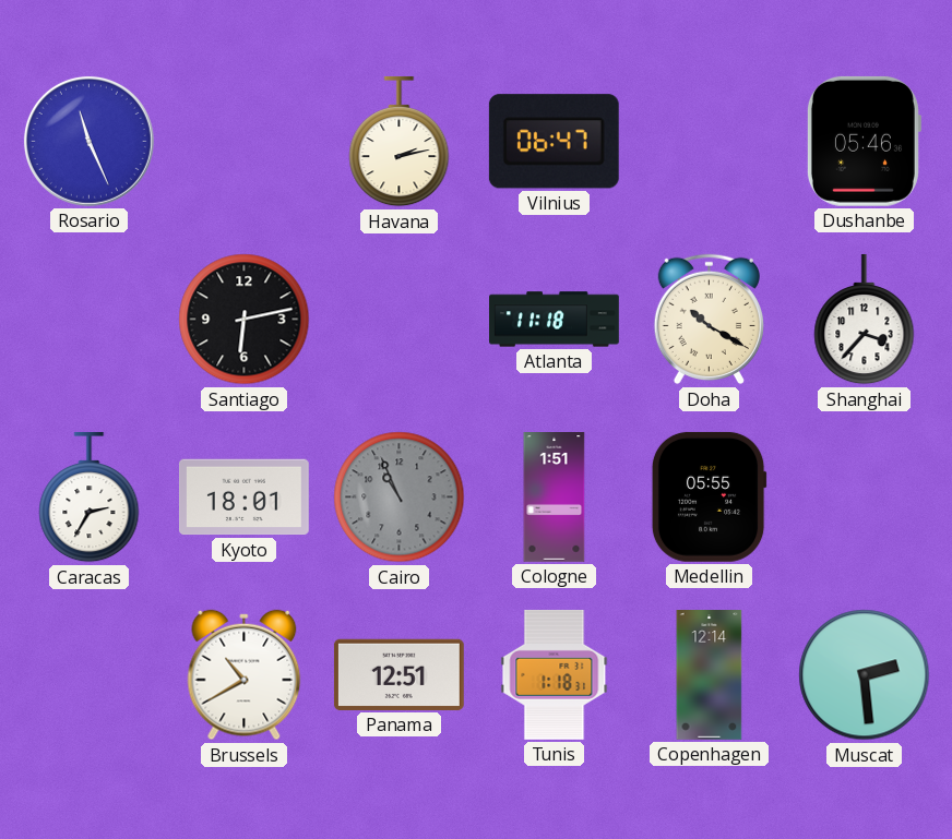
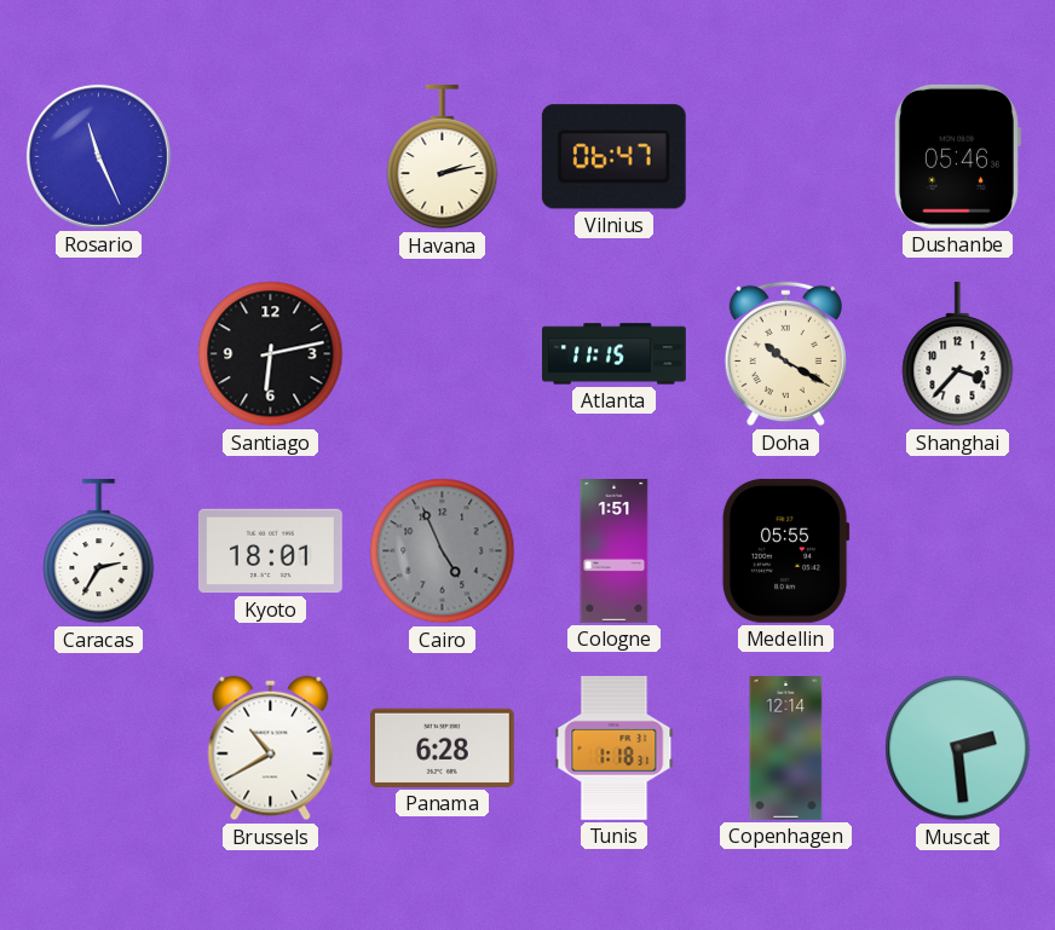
Atlanta: 11:18 -> 11:15
Cairo: 10:56 -> 4:56
Panama: 12:51 -> 6:28
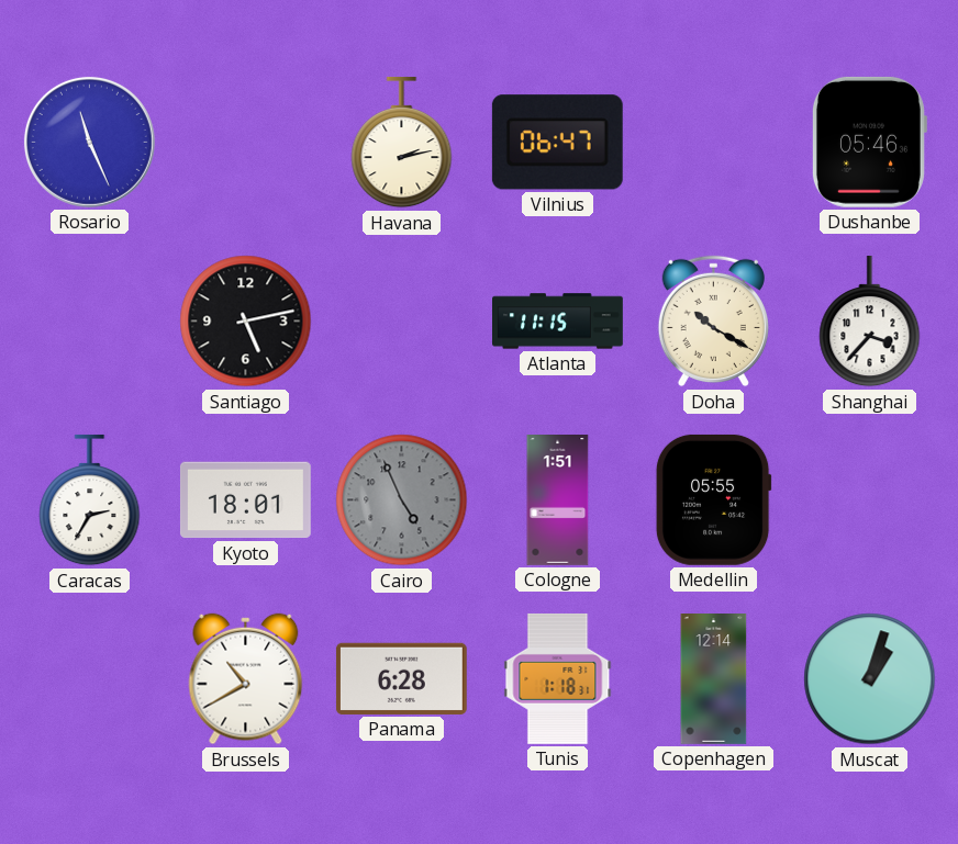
Santiago: 6:13 -> 5:13
Muscat: 2:29 -> 1:03
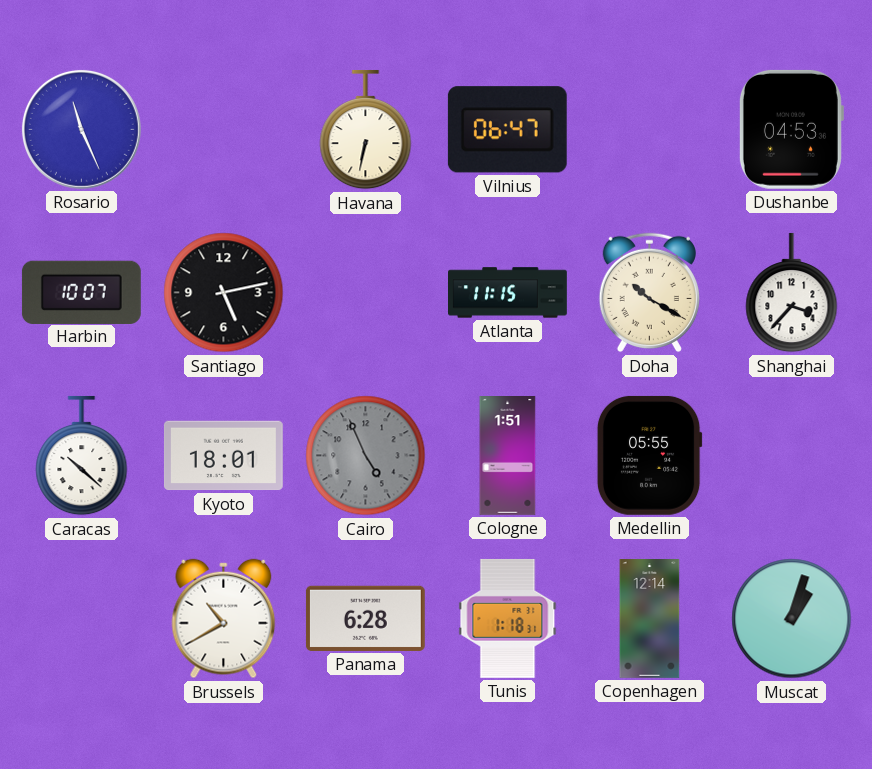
Havana: 2:13 -> 6:32
Dushanbe: 05:46 -> 04:53
Harbin: none -> 10:07
Caracas: 2:35 -> 10:22
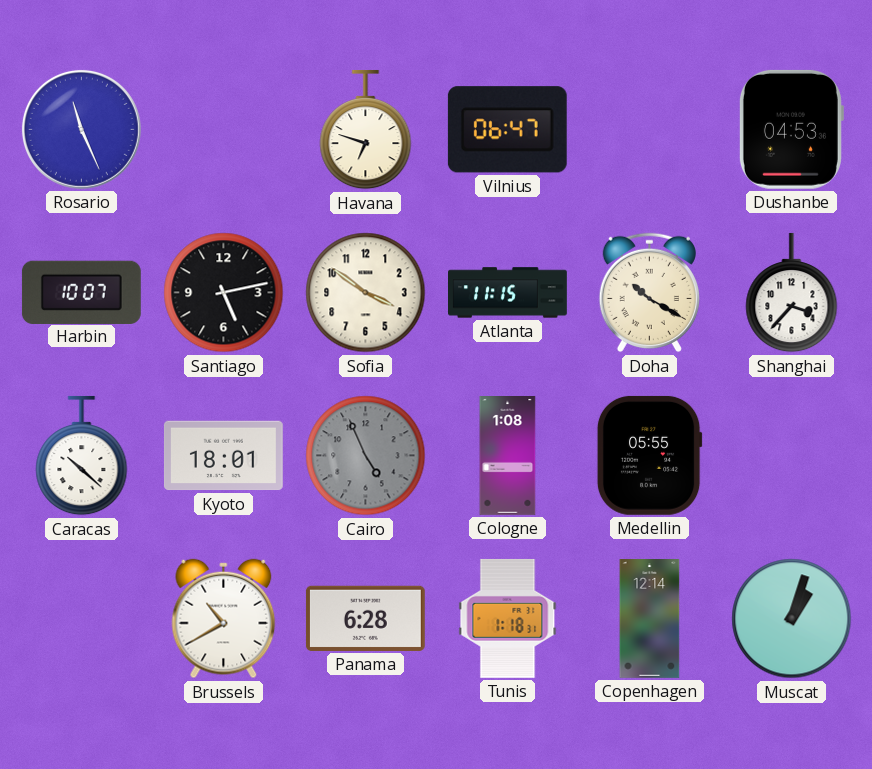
Havana: 6:32 -> 6:48
Sofia: none -> 3:51
Cologne: 1:51 -> 1:08
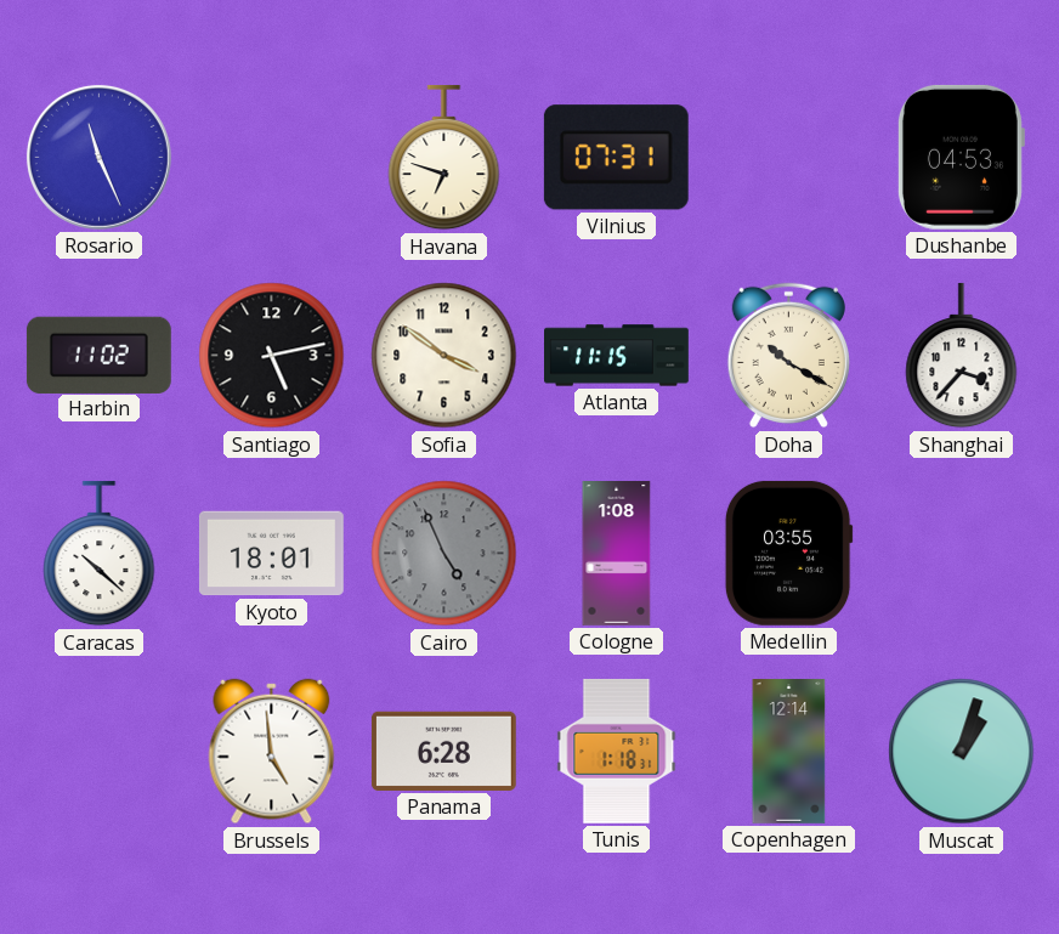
Vilnius: 06:47 -> 07:31
Harbin: 10:07 -> 11:02
Medellin: 05:55 -> 03:55
Brussels: 10:40 -> 4:59
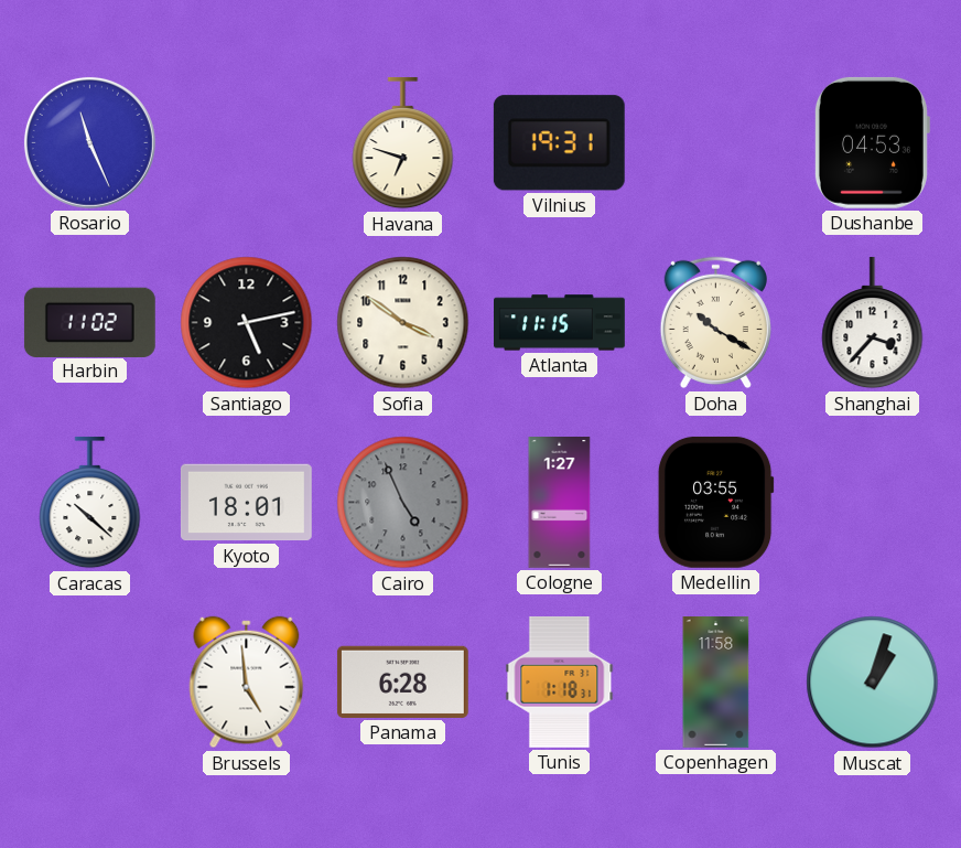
Vilnius: 07:31 -> 19:31
Cologne: 1:08 -> 1:27
Copenhagen: 12:14 -> 11:58
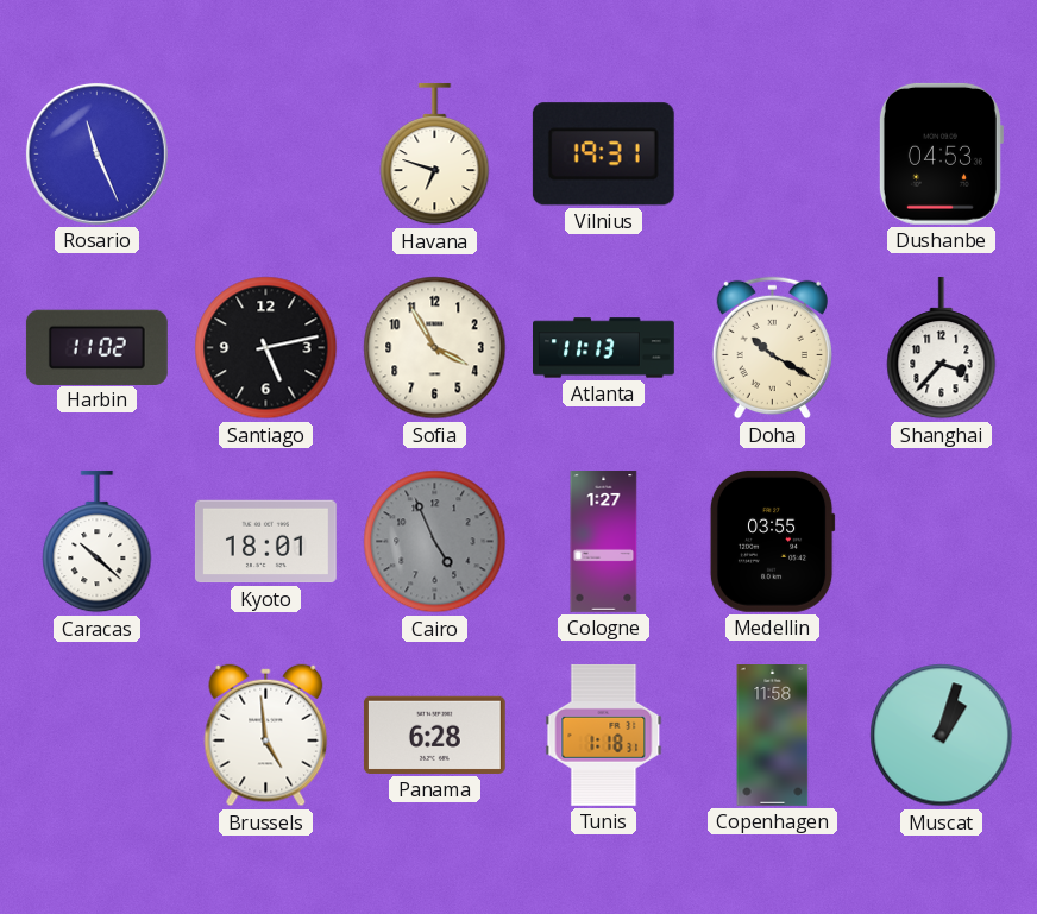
Sofia: 3:51 -> 3:55
Atlanta: 11:15 -> 11:13
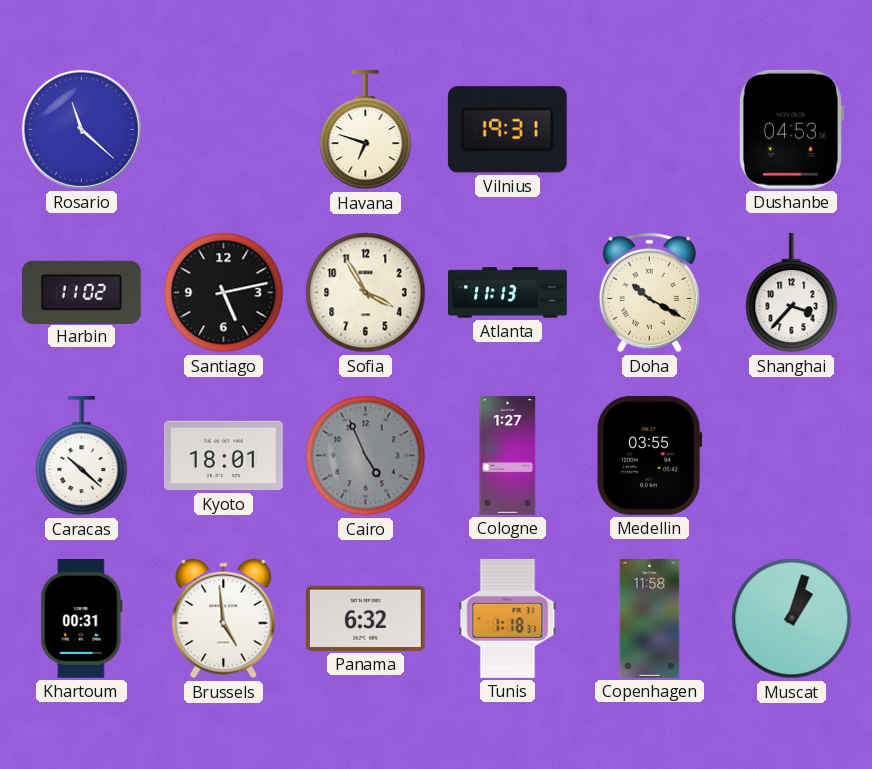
Rosario: 11:26 -> 11:22
Khartoum: none -> 00:31
Panama: 6:28 -> 6:32
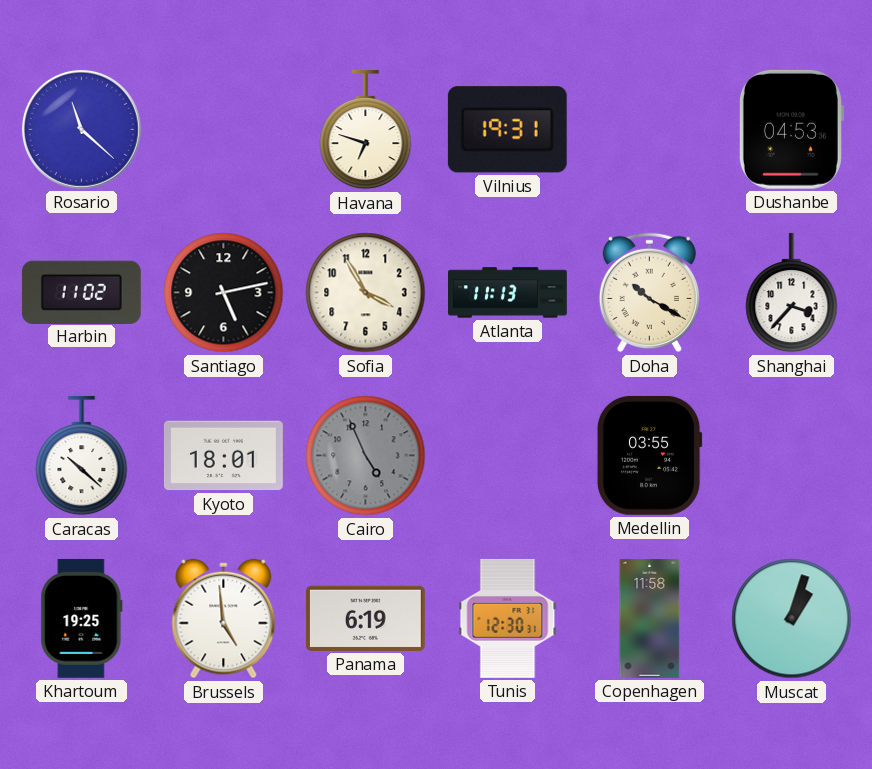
Cologne: 1:27 -> none
Khartoum: 00:31 -> 19:25
Panama: 6:32 -> 6:19
Tunis: 1:18 -> 12:30
